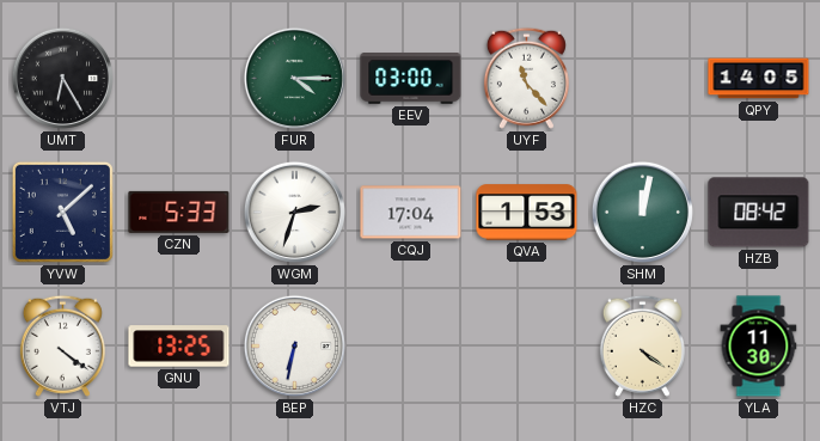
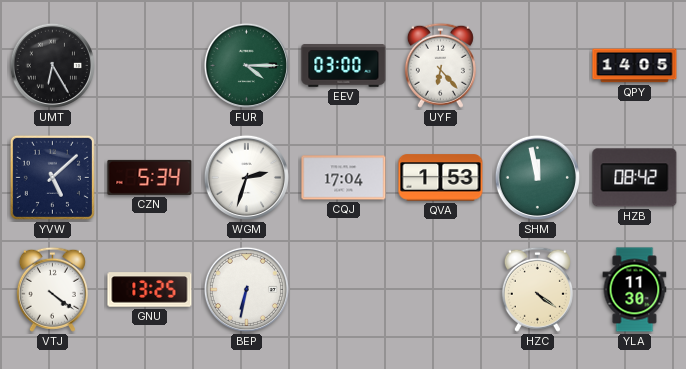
UYF: 11:23 -> 6:23
CZN: 5:33 -> 5:34
SHM: 12:02 -> 11:58
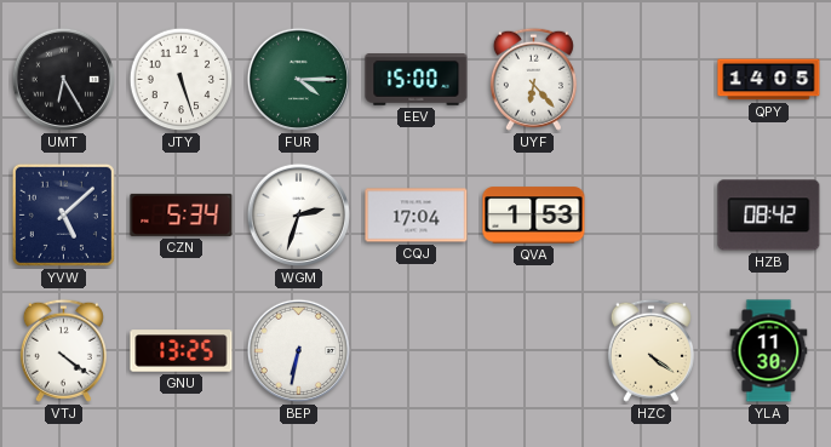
JTY: none -> 5:27
EEV: 03:00 -> 15:00
SHM: 11:58 -> none
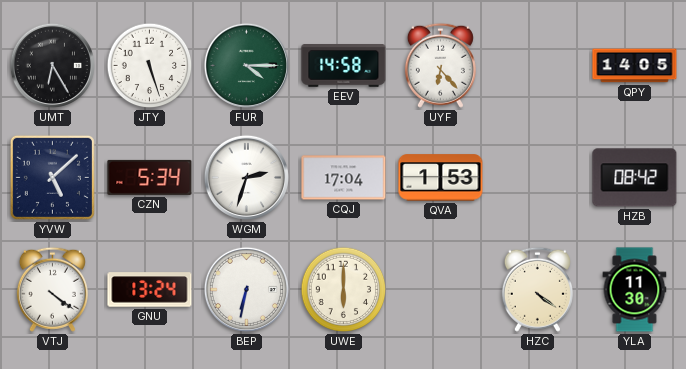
EEV: 15:00 -> 14:58
GNU: 13:25 -> 13:24
UWE: none -> 6:00
